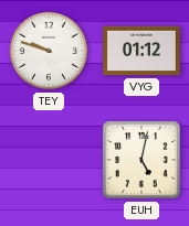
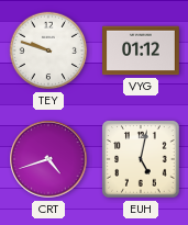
CRT: none -> 4:42
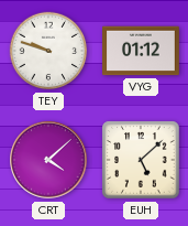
CRT: 4:42 -> 4:08
EUH: 5:02 -> 5:08
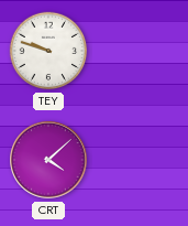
VYG: 01:12 -> none
EUH: 5:08 -> none
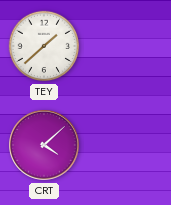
TEY: 9:48 -> 1:38
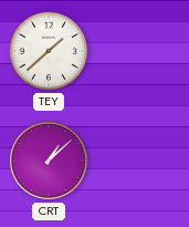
CRT: 4:08 -> 1:08
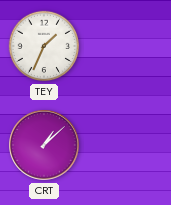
TEY: 1:38 -> 1:34
